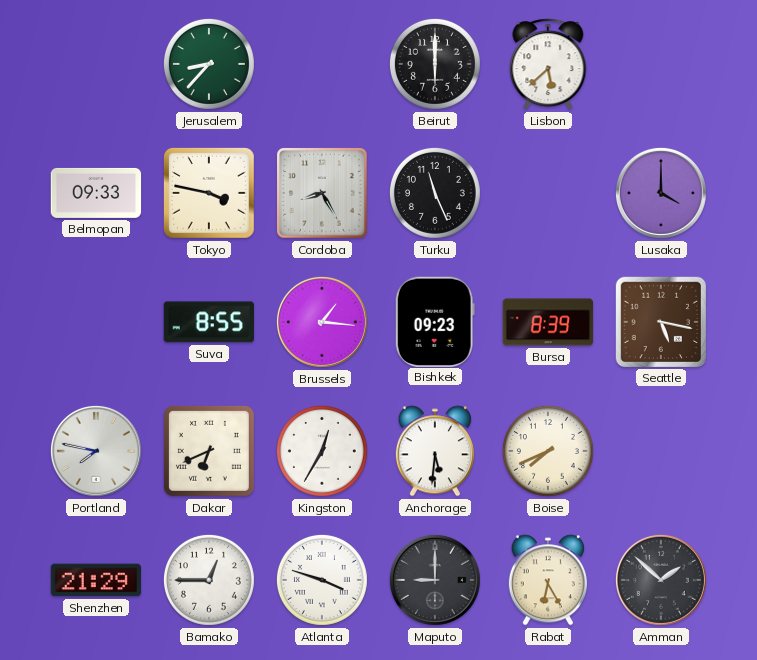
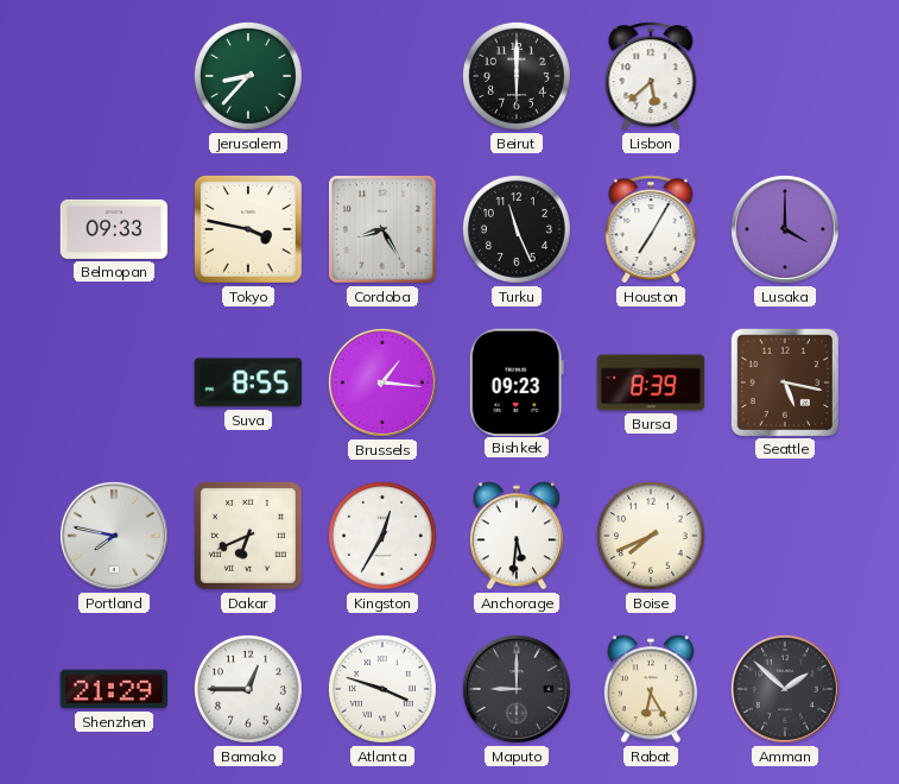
Houston: none -> 7:05
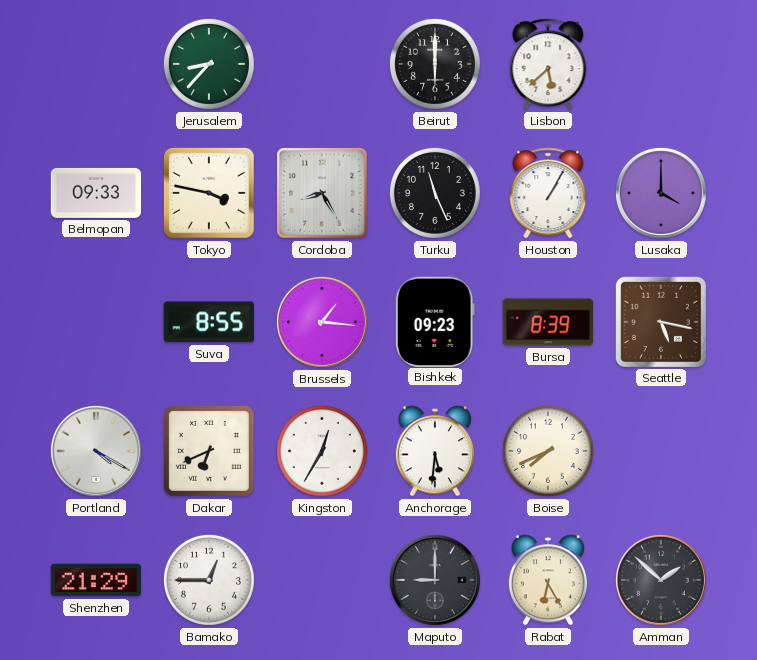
Houston: 7:05 -> 1:05
Portland: 7:47 -> 4:20
Atlanta: 3:48 -> none
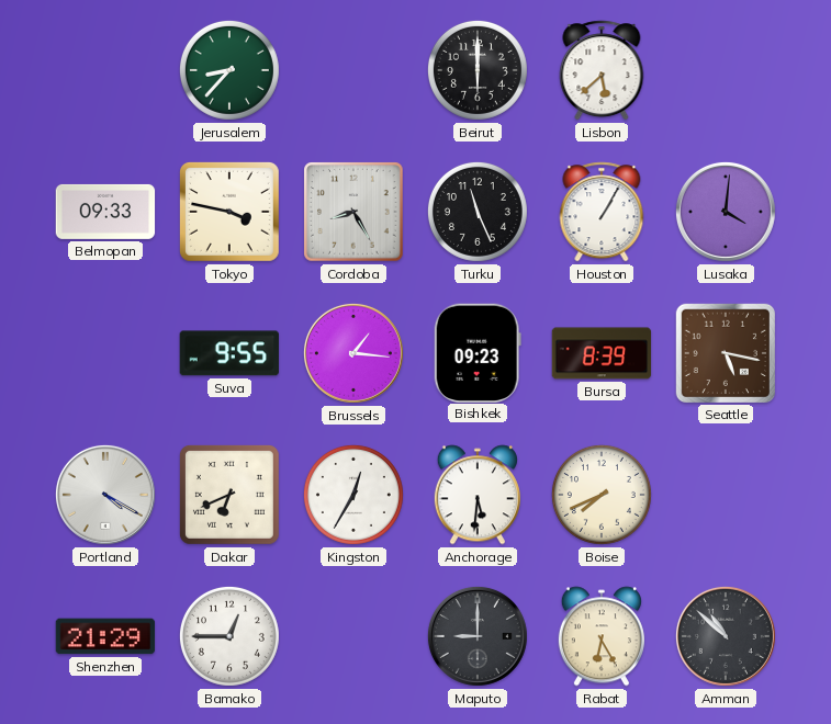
Lusaka: 4:00 -> 4:01
Suva: 8:55 -> 9:55
Amman: 1:52 -> 10:52
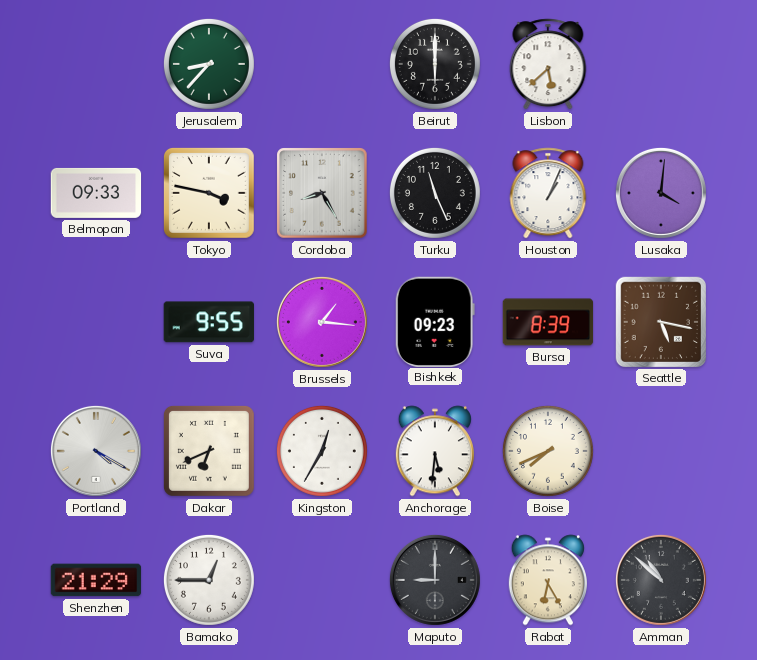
Houston: 1:05 -> 1:04
